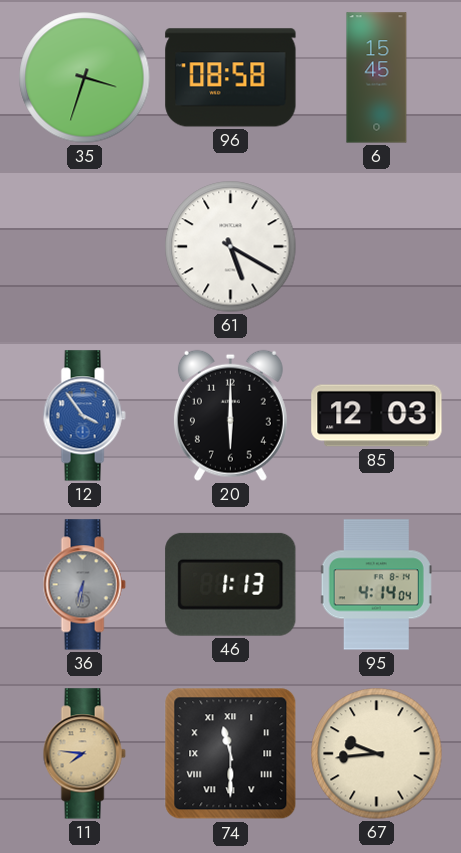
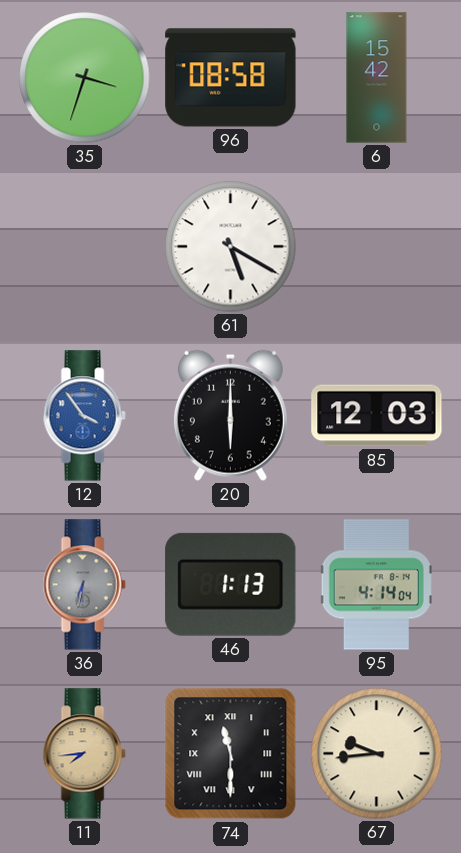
6: 15:45 -> 15:42
11: 7:46 -> 7:44
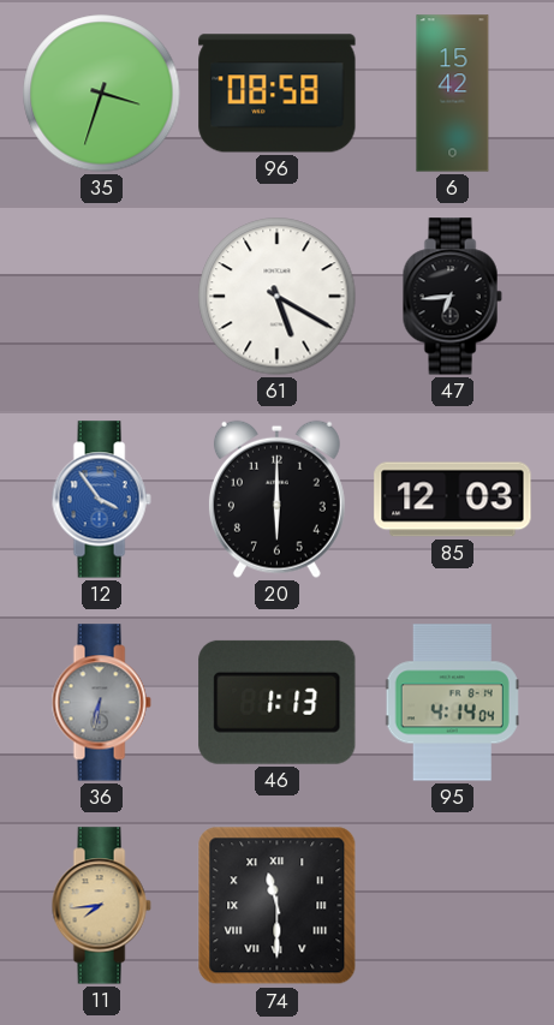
47: none -> 6:44
67: 9:44 -> none
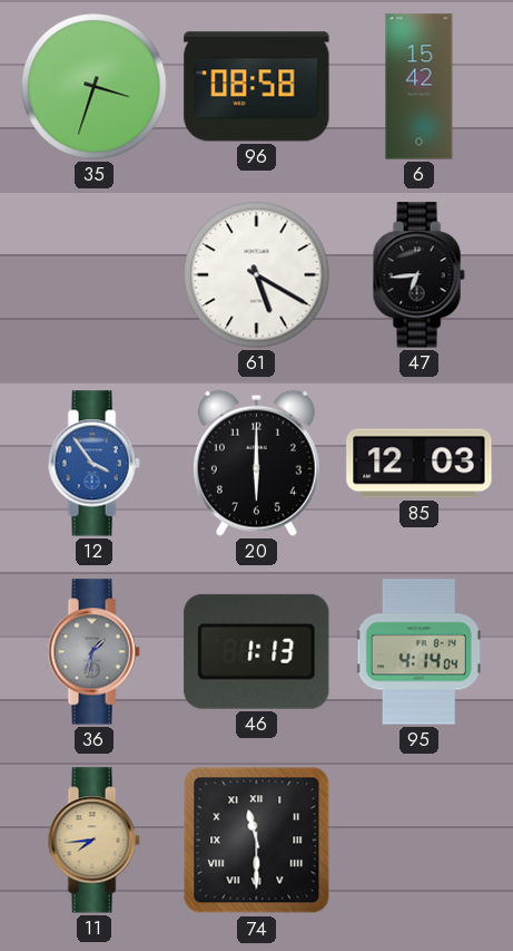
36: 6:32 -> 1:32
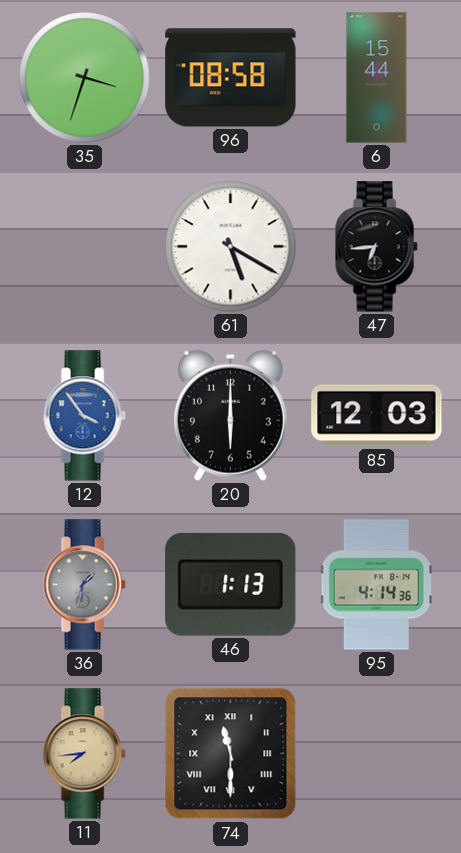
6: 15:42 -> 15:44
95: 4:14:04 -> 4:14:36
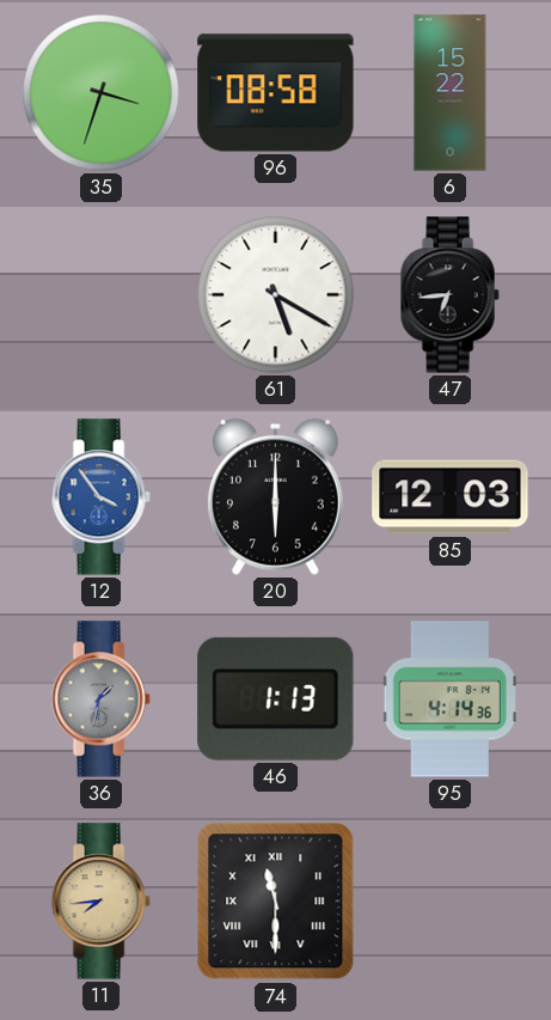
6: 15:44 -> 15:22
